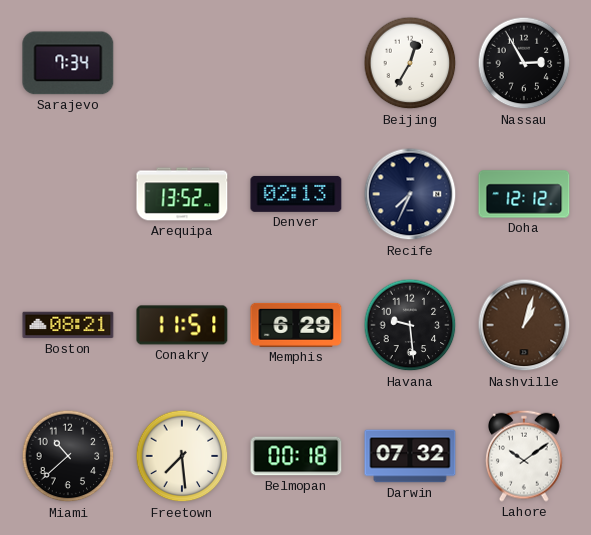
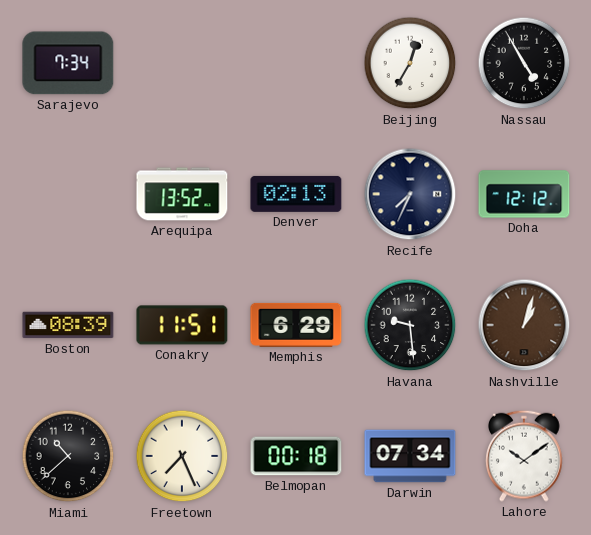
Nassau: 2:55 -> 4:55
Boston: 08:21 -> 08:39
Freetown: 7:29 -> 7:26
Darwin: 07:32 -> 07:34
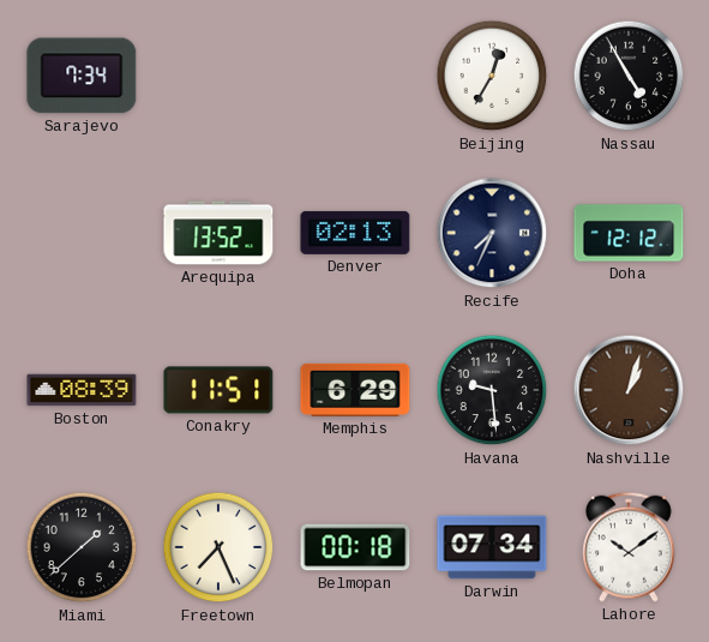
Miami: 10:38 -> 1:38
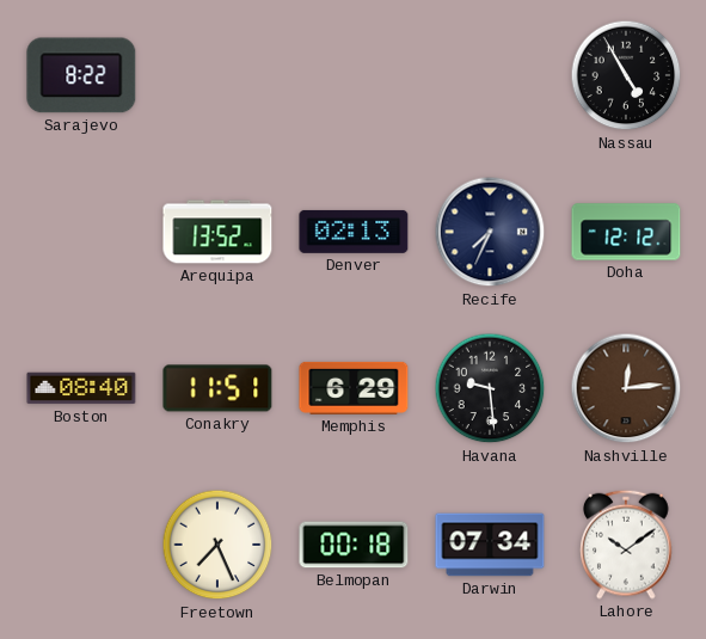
Sarajevo: 7:34 -> 8:22
Beijing: 12:35 -> none
Boston: 08:39 -> 08:40
Nashville: 1:03 -> 12:14
Miami: 1:38 -> none
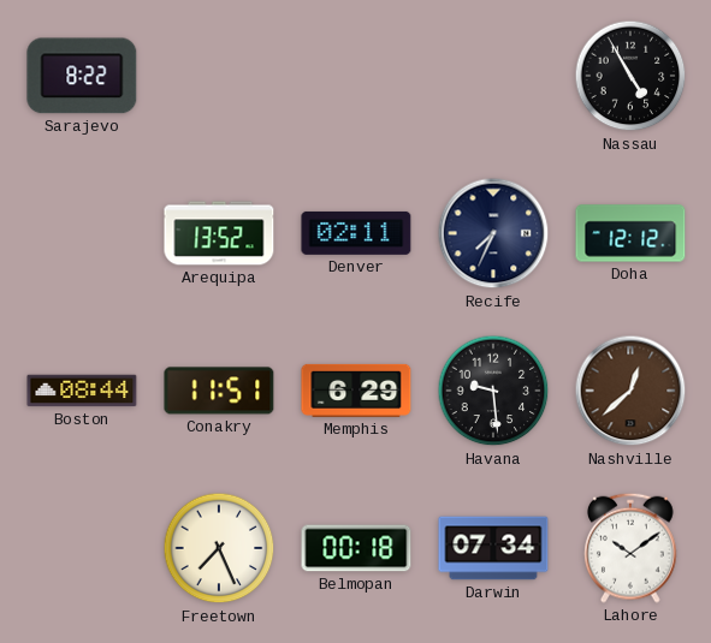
Denver: 02:13 -> 02:11
Boston: 08:40 -> 08:44
Nashville: 12:14 -> 12:38
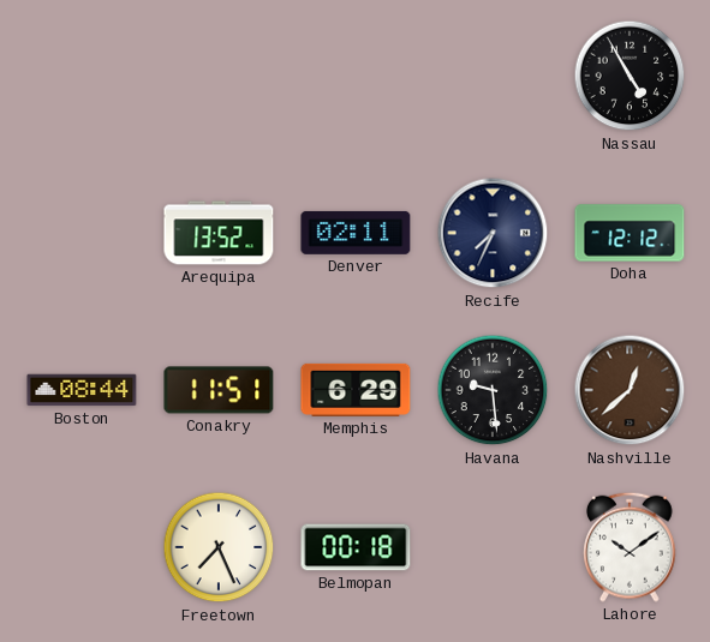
Sarajevo: 8:22 -> none
Darwin: 07:34 -> none
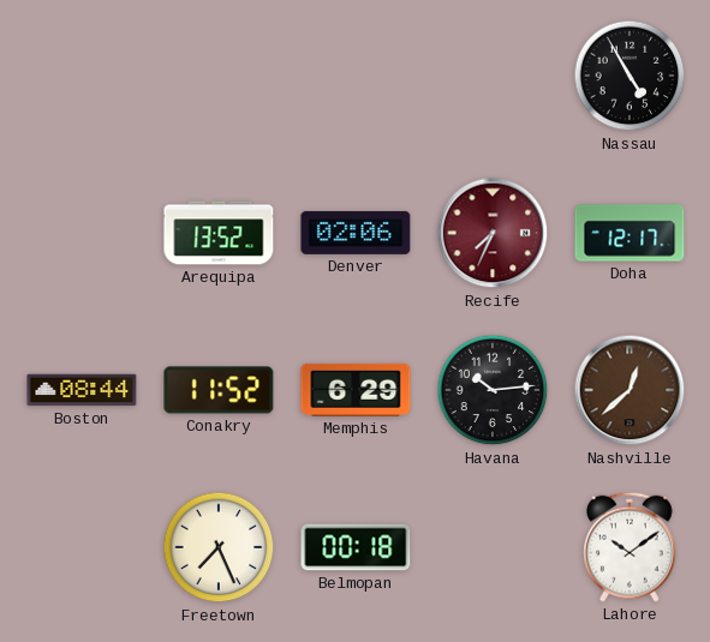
Denver: 02:11 -> 02:06
Recife dial: navy -> burgundy
Doha: 12:12 -> 12:17
Conakry: 11:51 -> 11:52
Havana: 9:29 -> 10:14
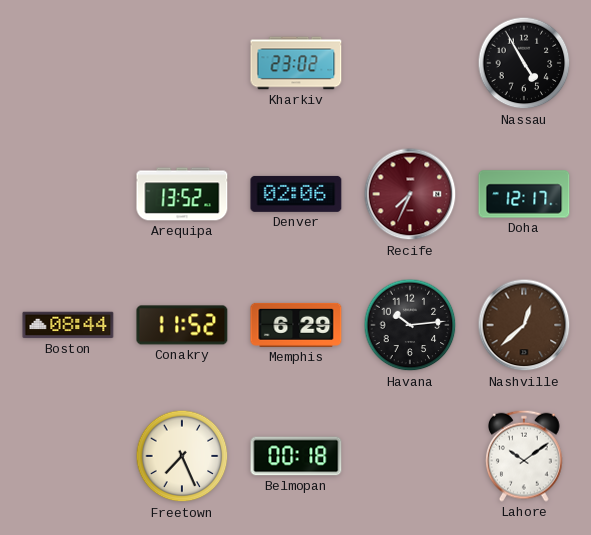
Kharkiv: none -> 23:02
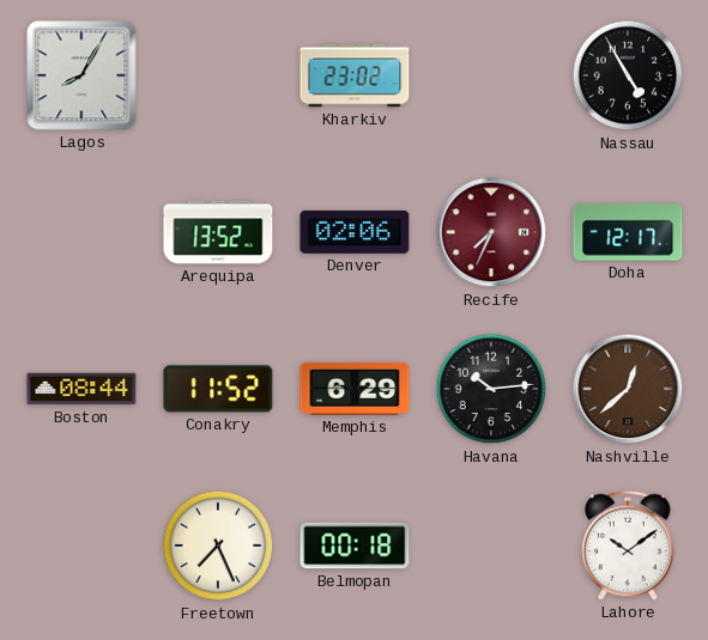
Lagos: none -> 8:05
